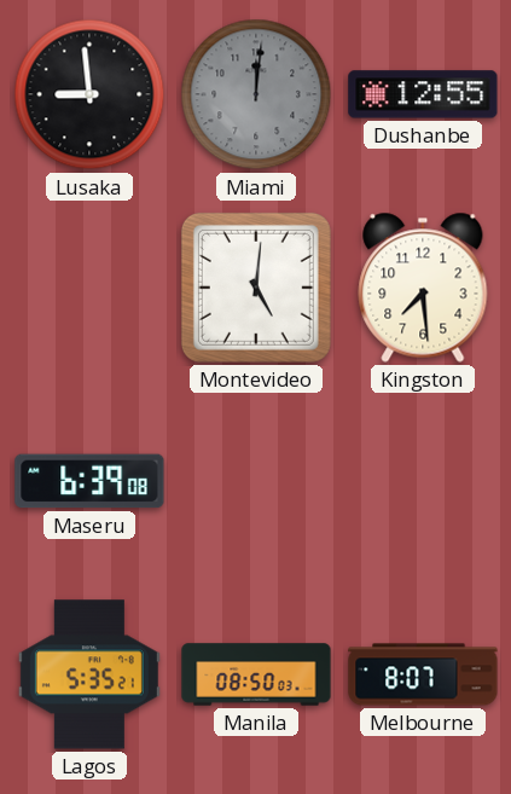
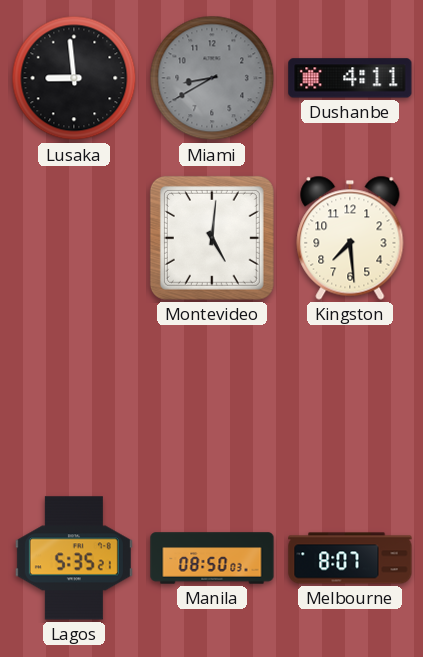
Miami: 12:01 -> 8:40
Dushanbe: 12:55 -> 4:11
Maseru: 6:39 -> none
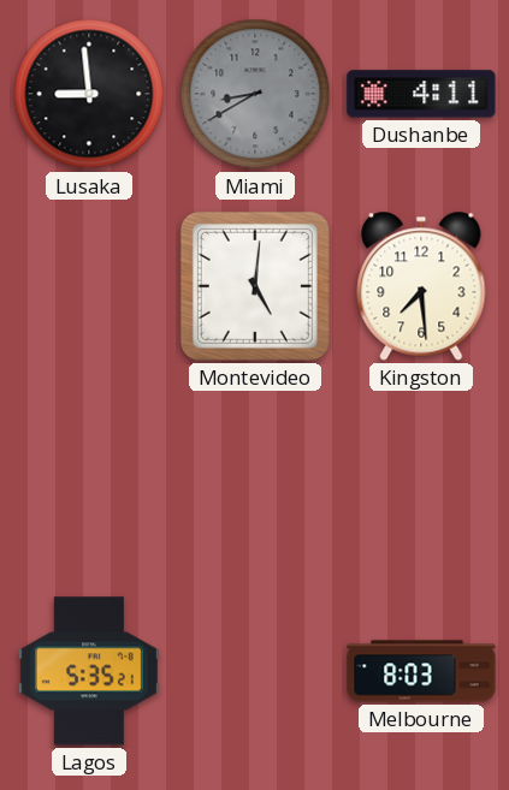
Manila: 08:50 -> none
Melbourne: 8:07 -> 8:03
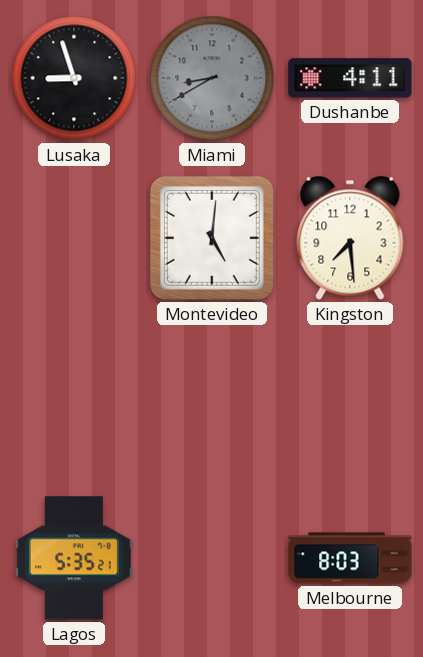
Lusaka: 8:59 -> 8:57
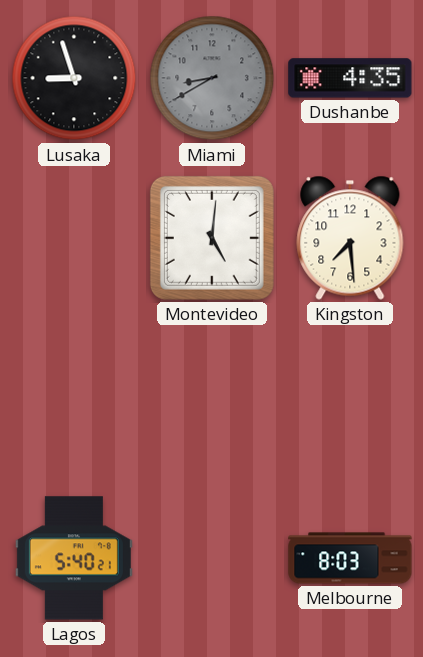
Dushanbe: 4:11 -> 4:35
Lagos: 5:35 -> 5:40
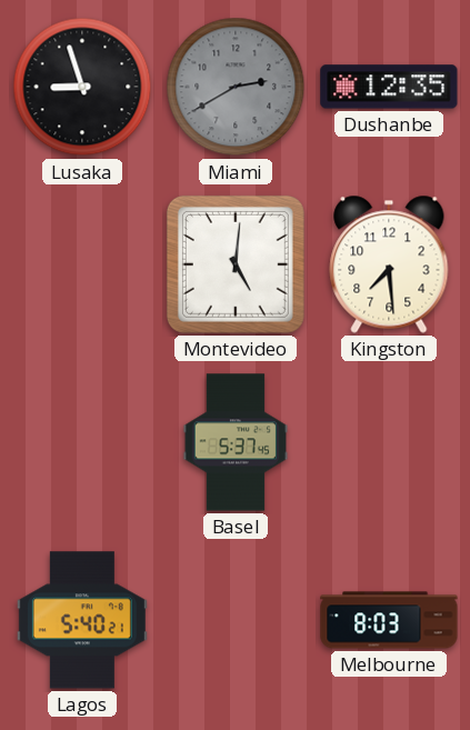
Miami: 8:40 -> 2:40
Dushanbe: 4:35 -> 12:35
Basel: none -> 5:37
